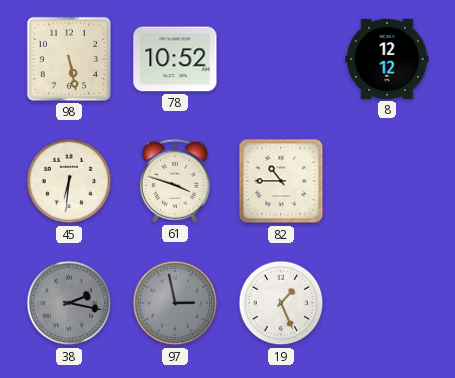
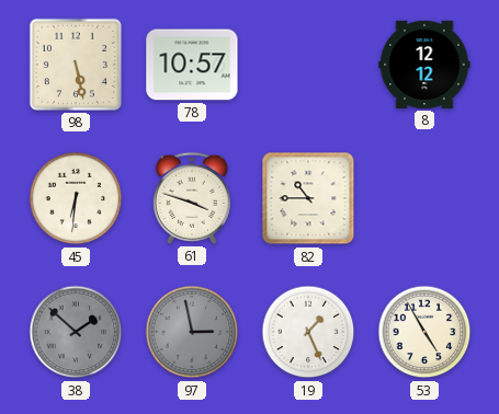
78: 10:52 -> 10:57
38: 2:17 -> 1:52
53: none -> 4:55
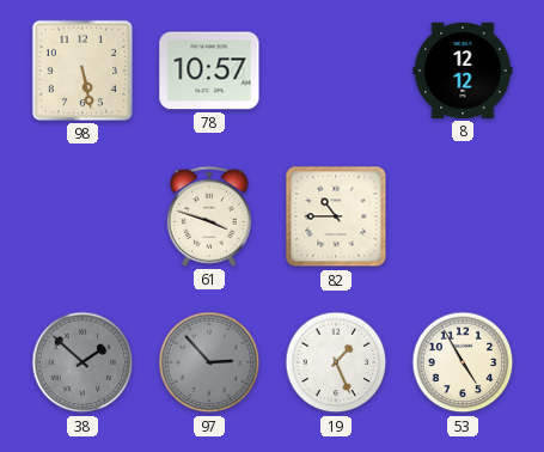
45: 6:31 -> none
97: 2:58 -> 2:53
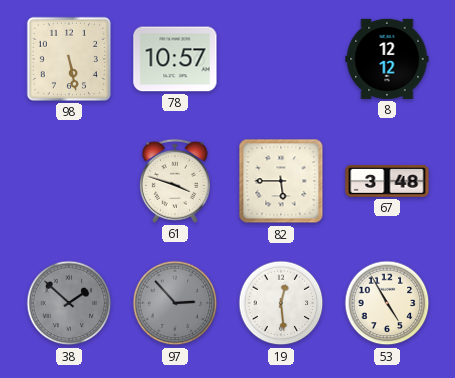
82: 10:45 -> 5:45
67: none -> 3:48
19: 1:26 -> 12:29
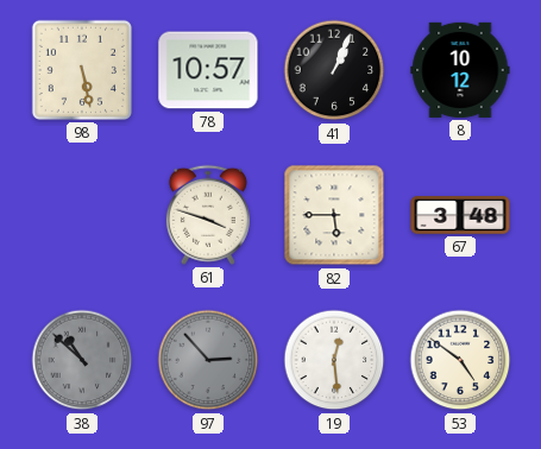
41: none -> 1:04
8: 12:12 -> 10:12
38: 1:52 -> 10:52
53: 4:55 -> 4:51
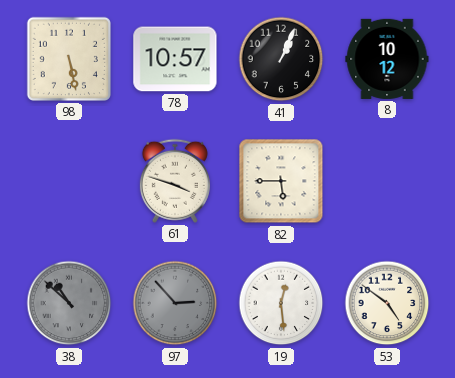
67: 3:48 -> none
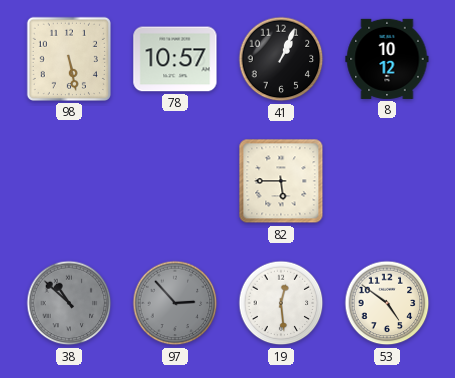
61: 3:48 -> none
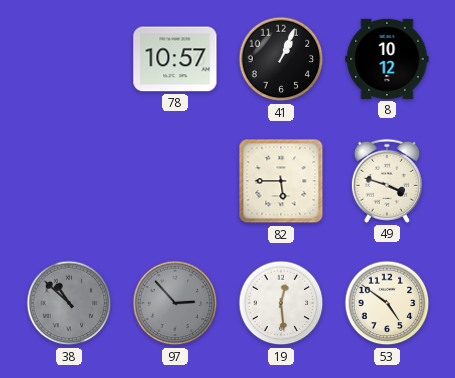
98: 5:28 -> none
49: none -> 3:48
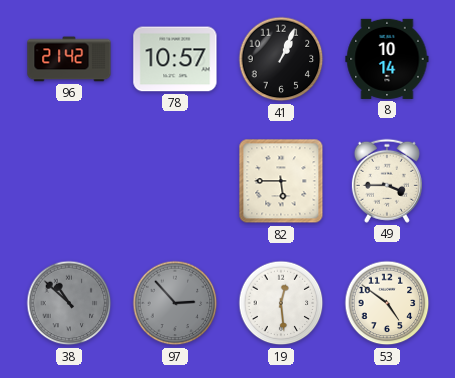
96: none -> 21:42
8: 10:12 -> 10:14
49: 3:48 -> 3:45
